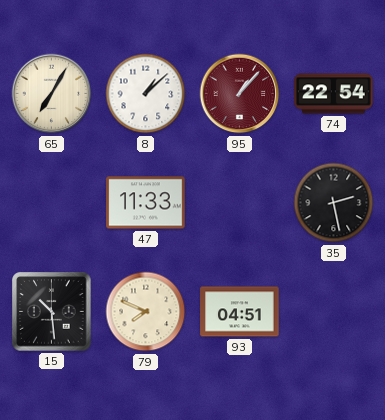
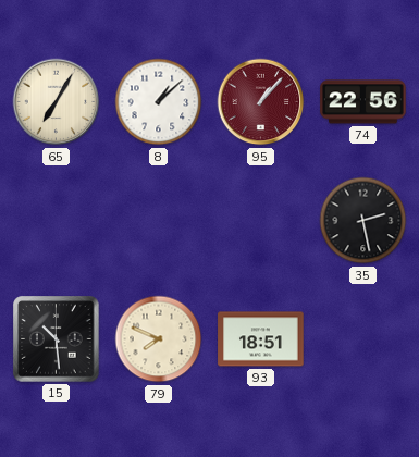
74: 22:54 -> 22:56
47: 11:33 -> none
93: 04:51 -> 18:51
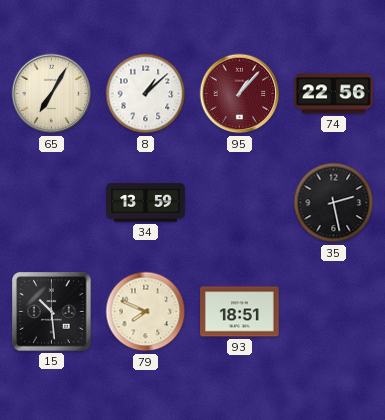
34: none -> 13:59
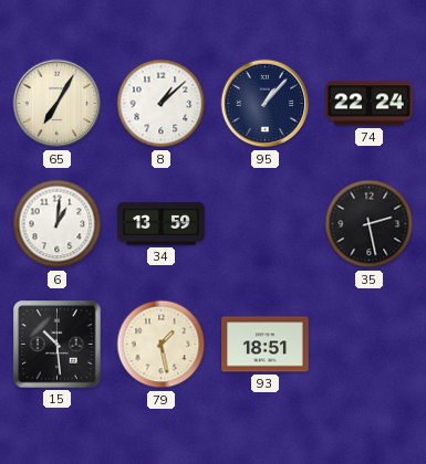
95 dial: burgundy -> navy
74: 22:56 -> 22:24
6: none -> 1:01
79: 7:49 -> 1:28
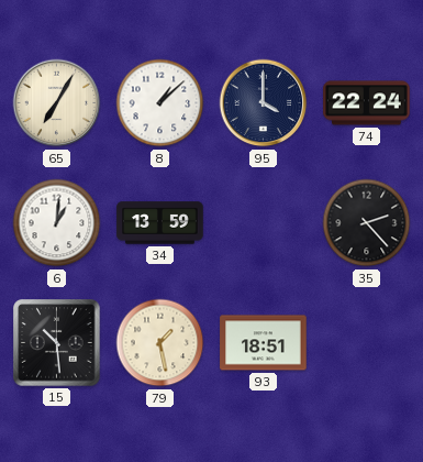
95: 1:07 -> 4:00
35: 2:28 -> 2:23
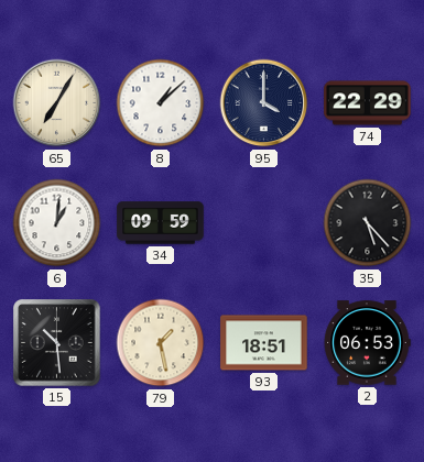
74: 22:24 -> 22:29
34: 13:59 -> 09:59
35: 2:23 -> 5:23
2: none -> 06:53
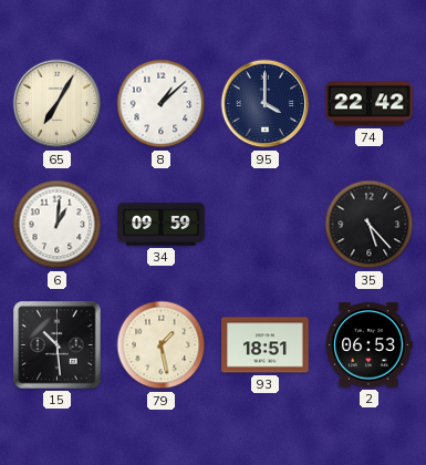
74: 22:29 -> 22:42
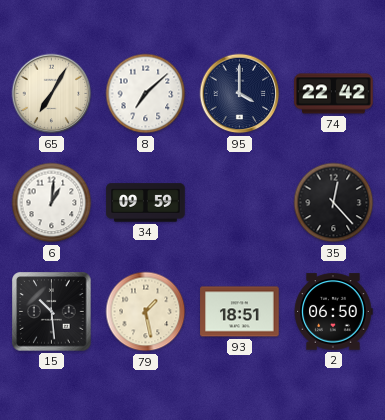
8: 1:08 -> 7:08
35: 5:23 -> 12:23
2: 06:53 -> 06:50
